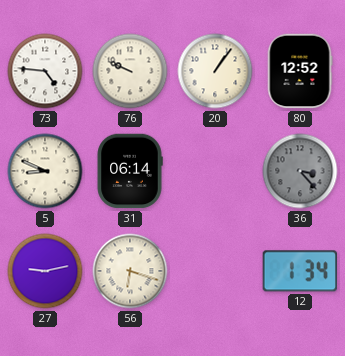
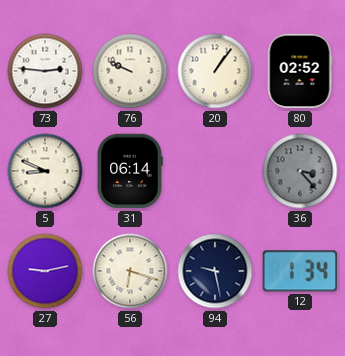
73: 4:46 -> 2:46
80: 12:52 -> 02:52
94: none -> 9:28
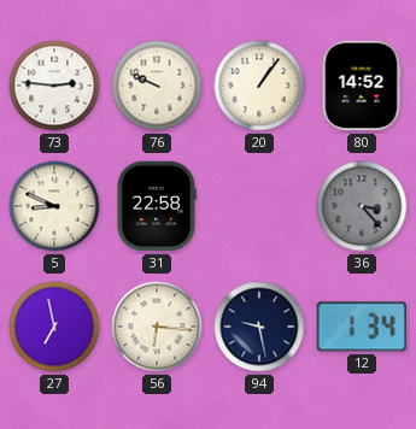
80: 02:52 -> 14:52
31: 06:14 -> 22:58
27: 9:13 -> 6:58
56: 6:18 -> 6:16
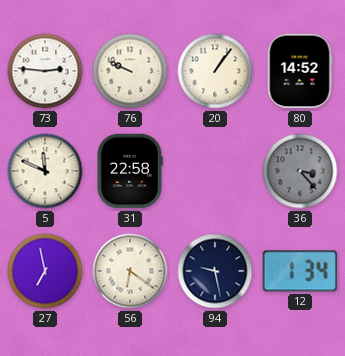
5: 8:49 -> 11:49
56: 6:16 -> 6:21
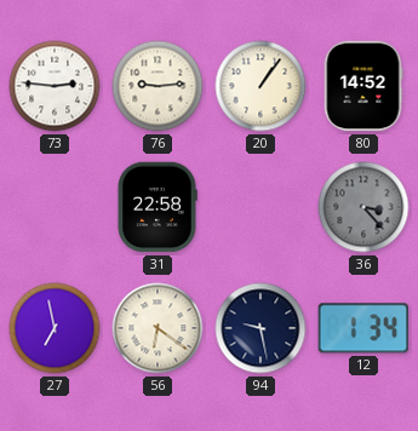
76: 9:49 -> 9:14
5: 11:49 -> none
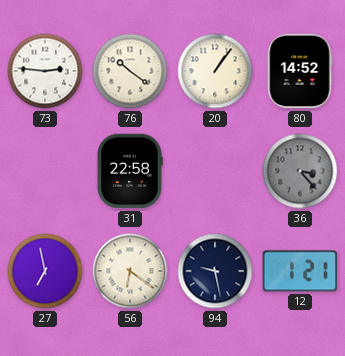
76: 9:14 -> 10:21
12: 1:34 -> 1:21
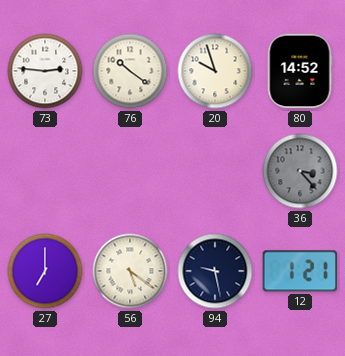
20: 1:06 -> 9:57
31: 22:58 -> none
27: 6:58 -> 7:00
56: 6:21 -> 5:21
